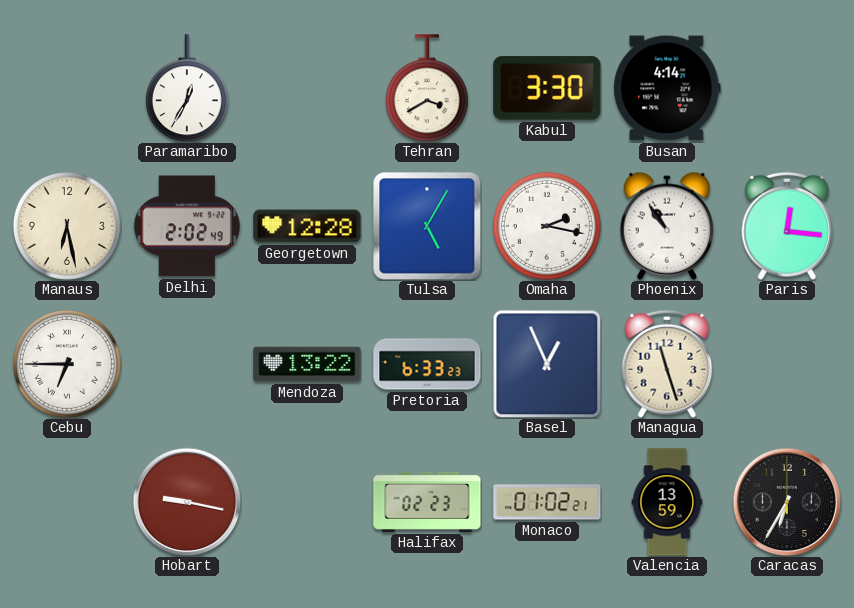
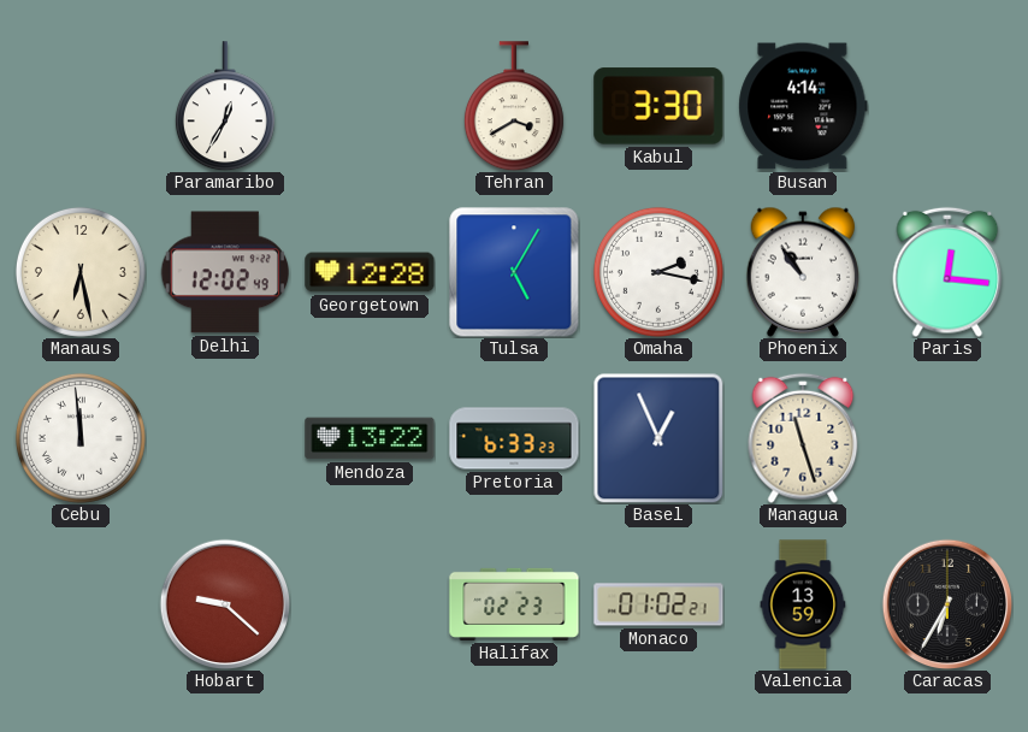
Delhi: 2:02 -> 12:02
Cebu: 6:45 -> 11:59
Hobart: 9:17 -> 9:22
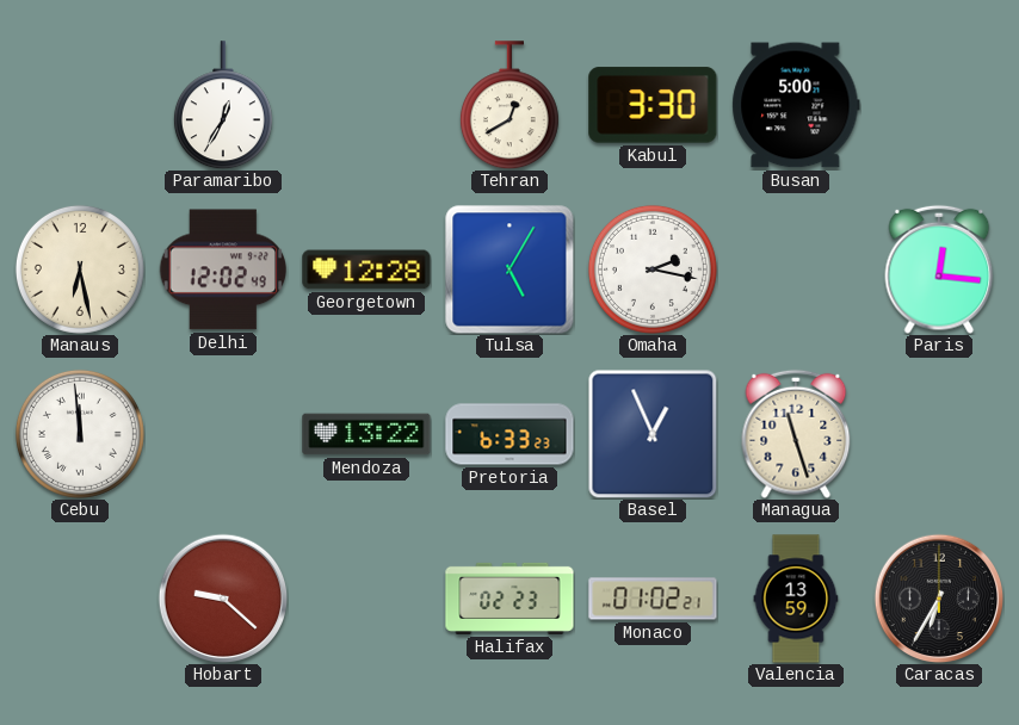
Tehran: 3:40 -> 12:40
Busan: 4:14 -> 5:00
Phoenix: 10:54 -> none
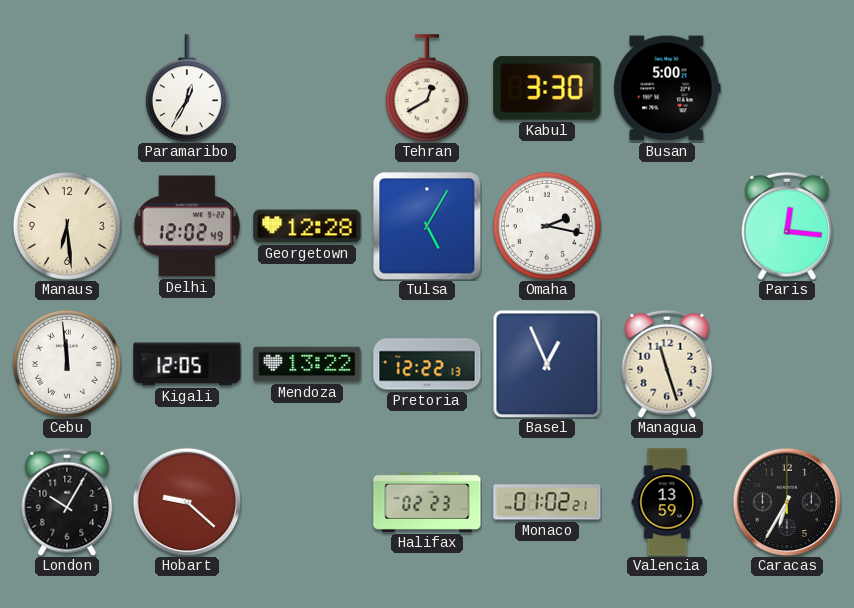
Manaus: 6:28 -> 6:29
Kigali: none -> 12:05
Pretoria: 6:33 -> 12:22
London: none -> 10:05
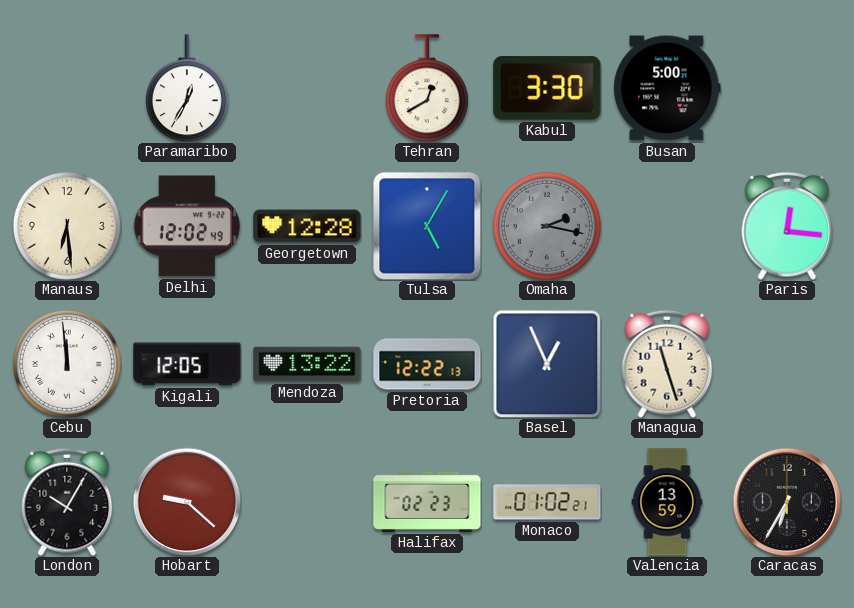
Omaha dial: white -> grey
